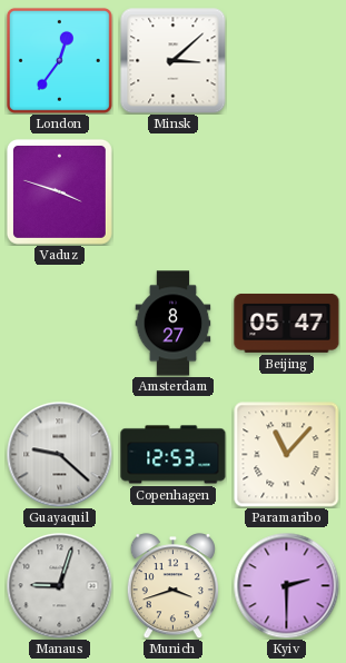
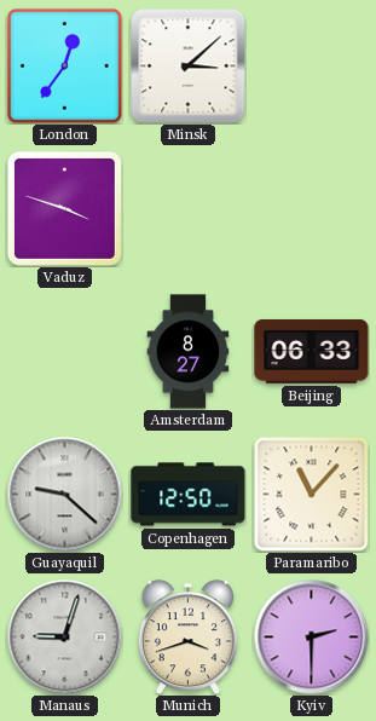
Beijing: 05:47 -> 06:33
Copenhagen: 12:53 -> 12:50
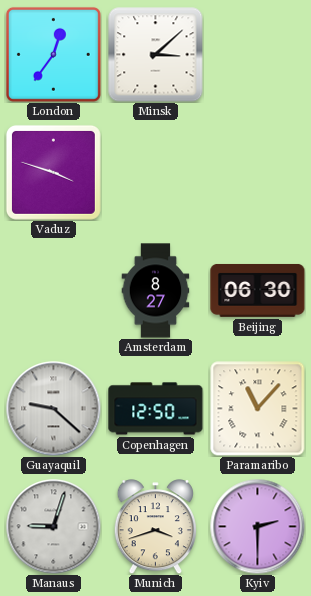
Beijing: 06:33 -> 06:30
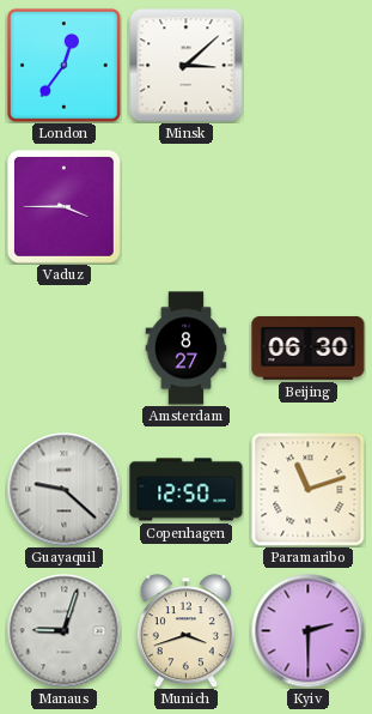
Vaduz: 3:48 -> 3:45
Paramaribo: 11:07 -> 11:12
